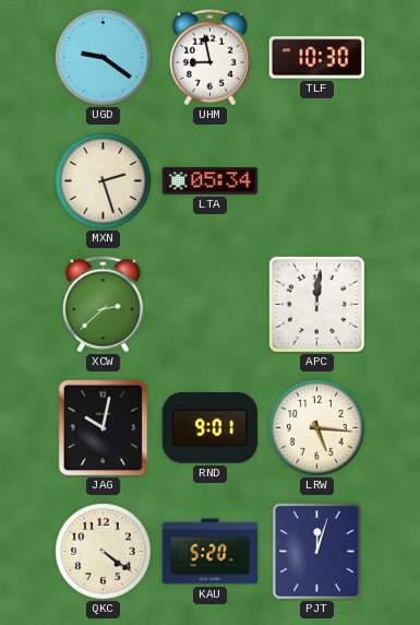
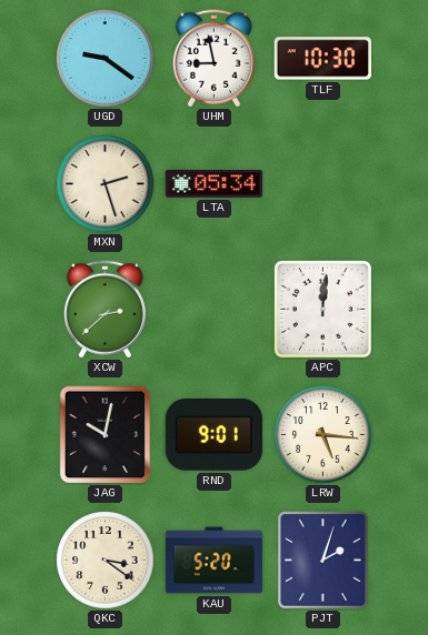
QKC: 4:21 -> 3:21
PJT: 12:03 -> 2:03
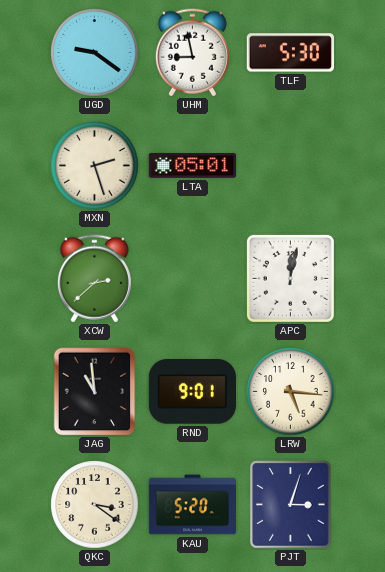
TLF: 10:30 -> 5:30
LTA: 05:34 -> 05:01
APC: 12:01 -> 12:02
JAG: 10:02 -> 10:59
PJT: 2:03 -> 3:03
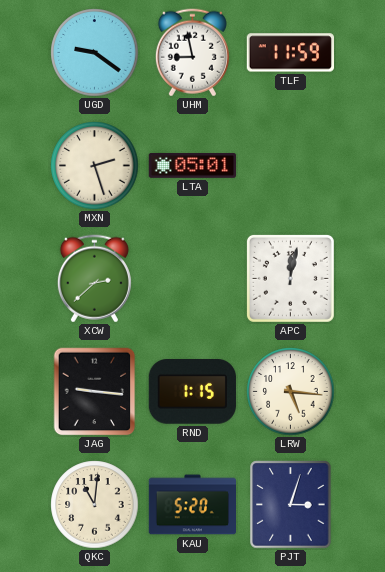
TLF: 5:30 -> 11:59
JAG: 10:59 -> 9:16
RND: 9:01 -> 1:15
QKC: 3:21 -> 11:01
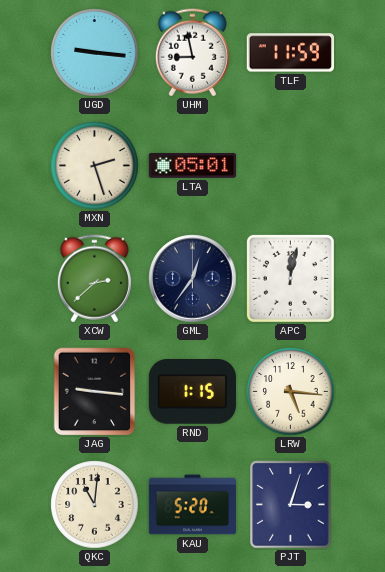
UGD: 9:21 -> 9:16
GML: none -> 12:36
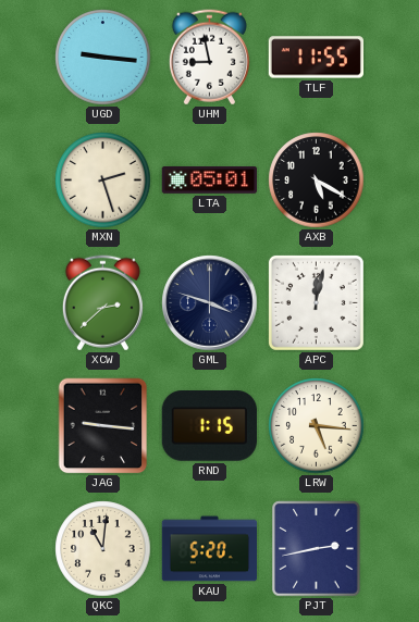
TLF: 11:59 -> 11:55
AXB: none -> 5:20
GML: 12:36 -> 3:48
PJT: 3:03 -> 2:43
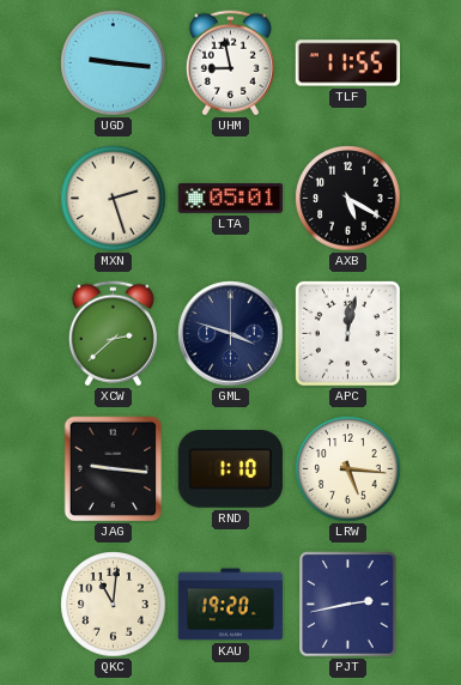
RND: 1:15 -> 1:10
KAU: 5:20 -> 19:20
